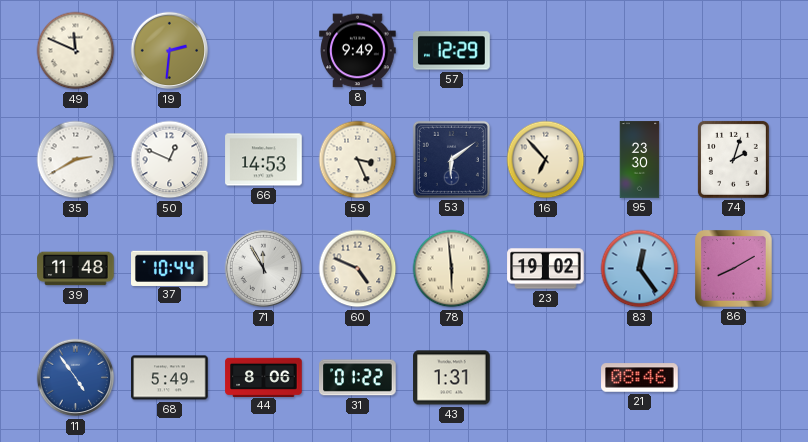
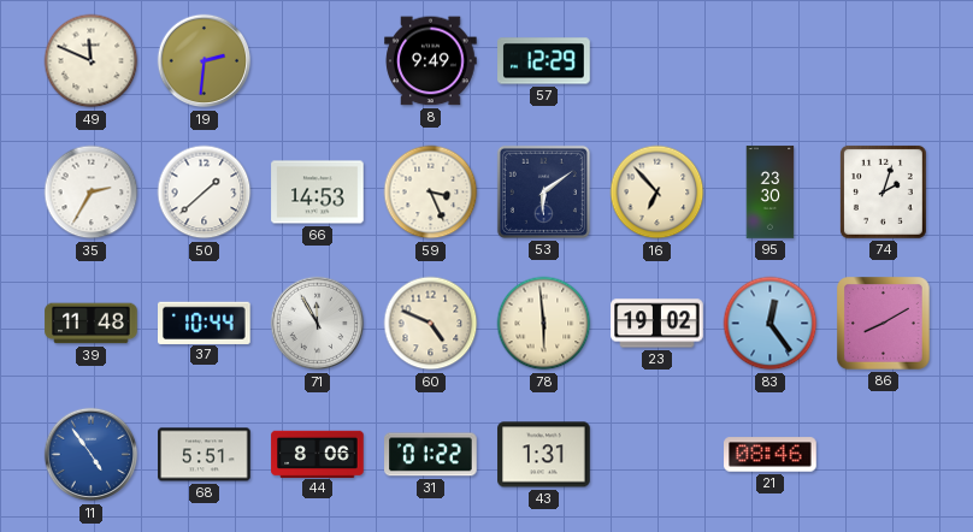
35: 2:40 -> 2:35
50: 12:49 -> 1:38
68: 5:49 -> 5:51
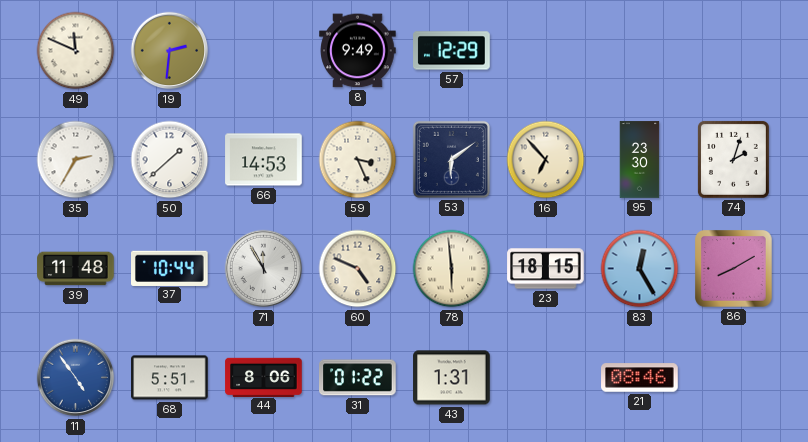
23: 19:02 -> 18:15
83: 12:24 -> 12:25
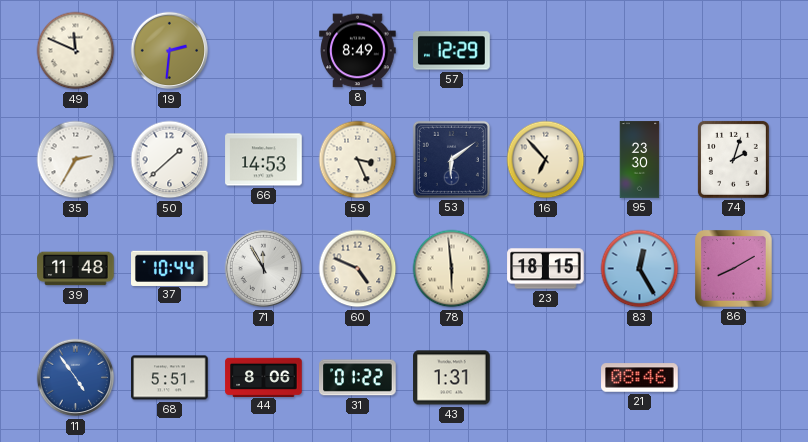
8: 9:49 -> 8:49
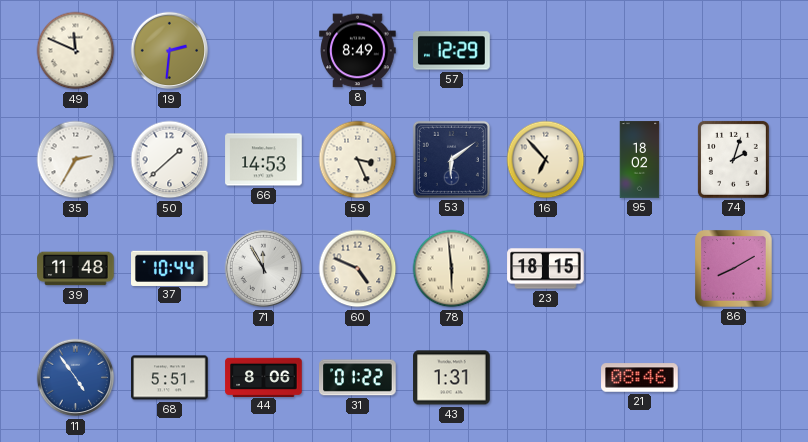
95: 23:30 -> 18:02
83: 12:25 -> none
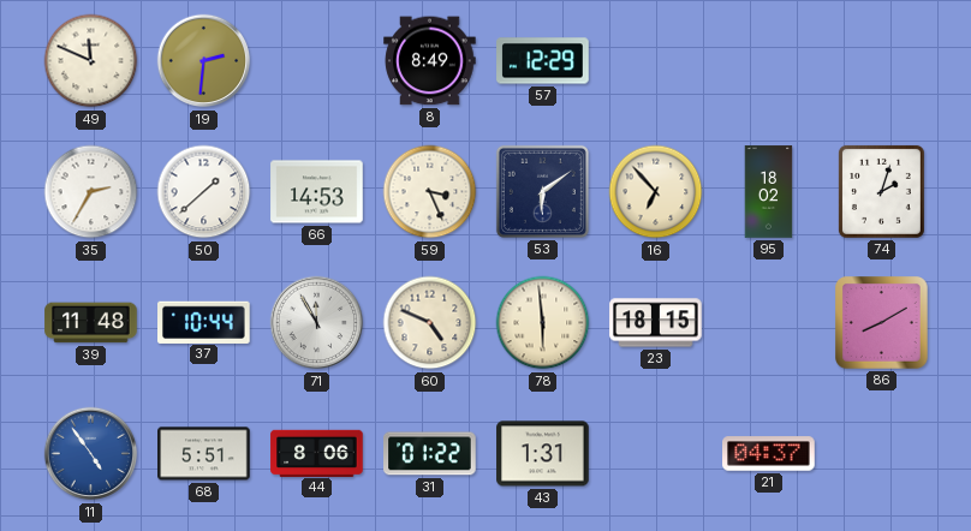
21: 08:46 -> 04:37
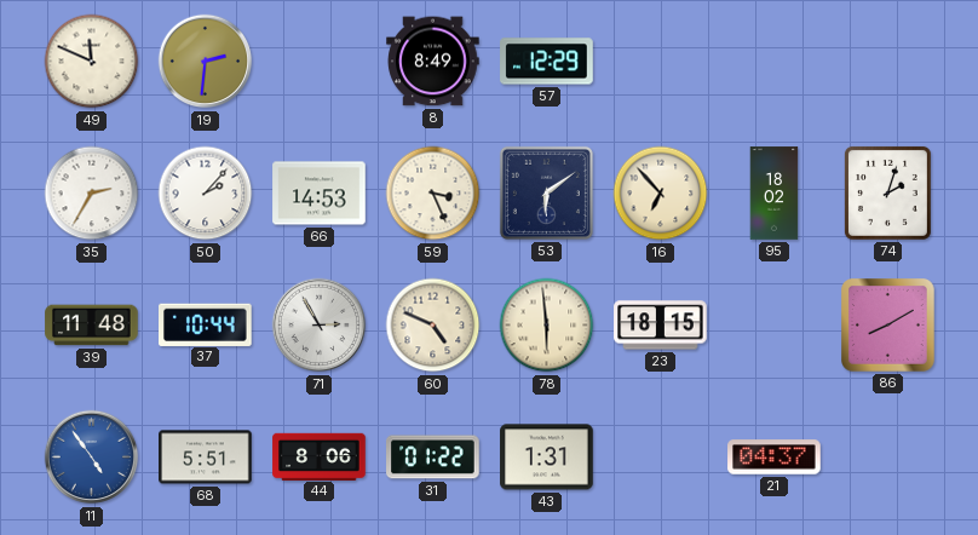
50: 1:38 -> 2:07
71: 11:55 -> 2:55
